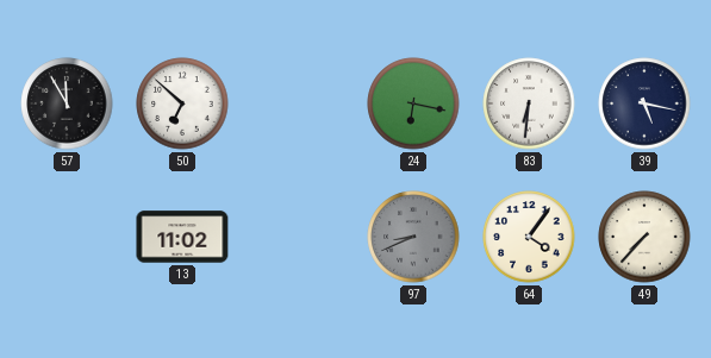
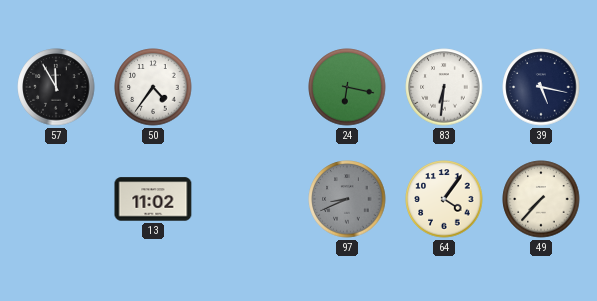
50: 6:52 -> 4:36
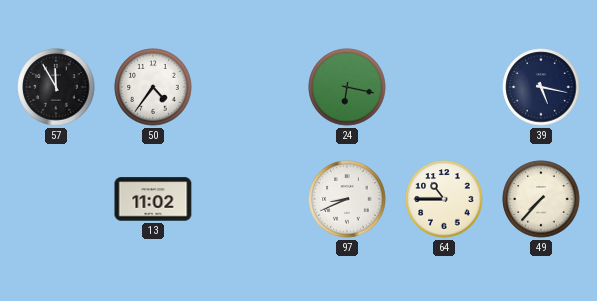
83: 6:31 -> none
97 dial: grey -> white
64: 4:06 -> 10:45
